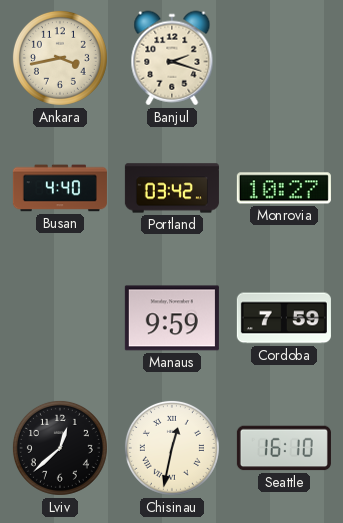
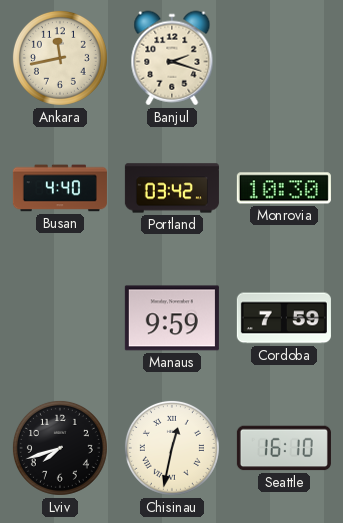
Ankara: 3:43 -> 11:43
Monrovia: 10:27 -> 10:30
Lviv: 12:38 -> 7:42
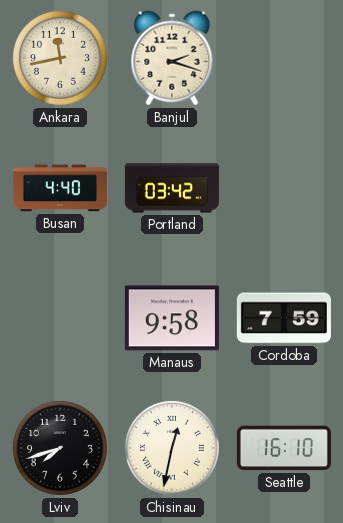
Monrovia: 10:30 -> none
Manaus: 9:59 -> 9:58
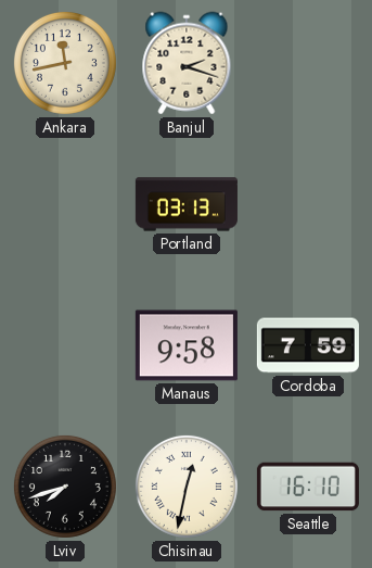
Busan: 4:40 -> none
Portland: 03:42 -> 03:13
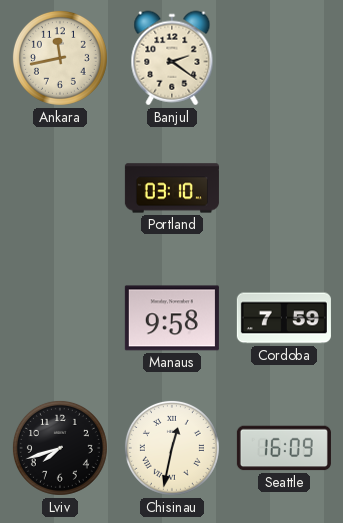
Banjul: 2:18 -> 2:21
Portland: 03:13 -> 03:10
Seattle: 16:10 -> 16:09
